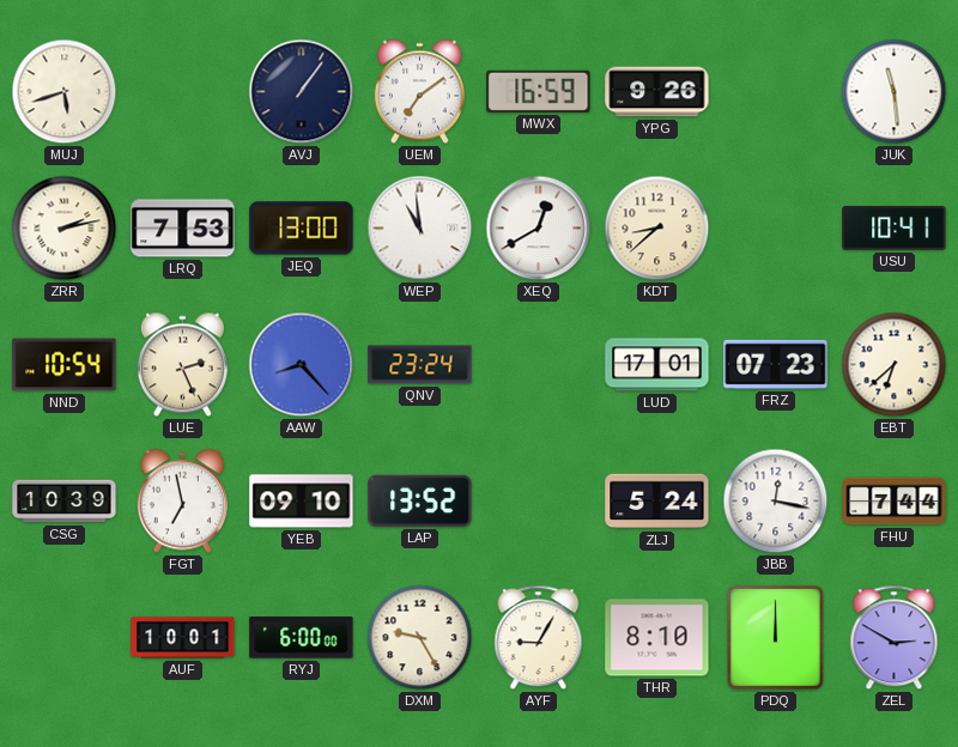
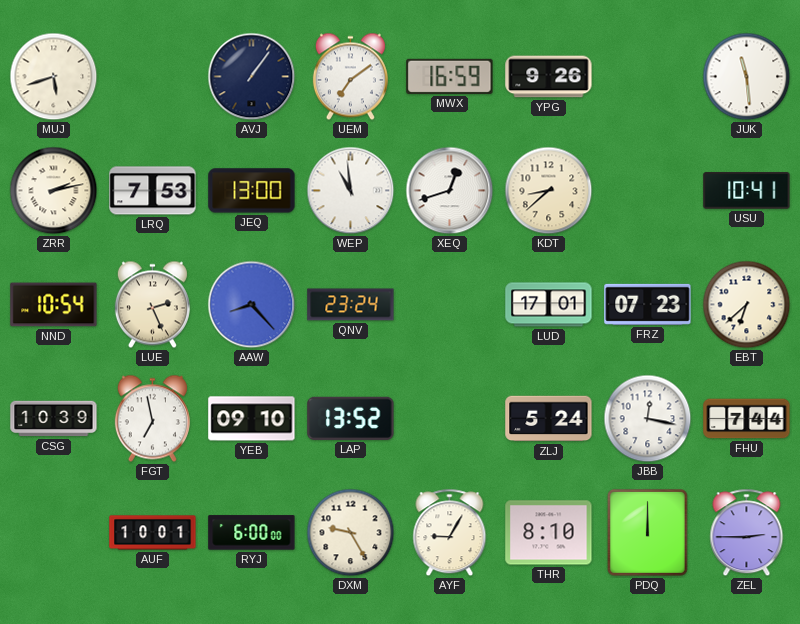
XEQ: 12:40 -> 12:42
ZEL: 2:50 -> 2:45
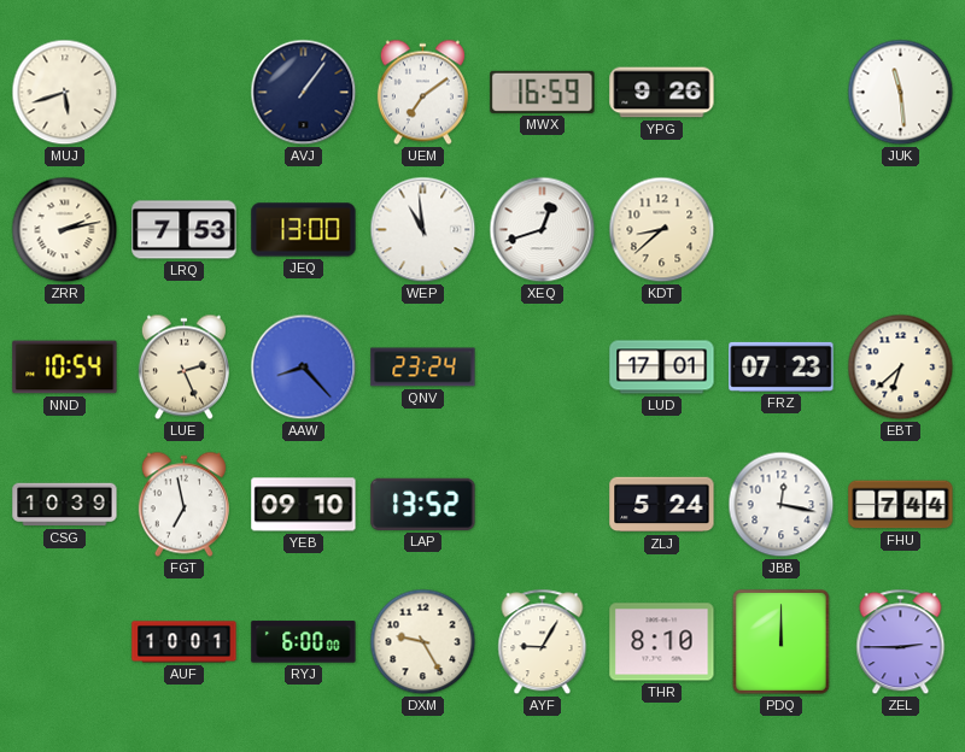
USU: 10:41 -> none
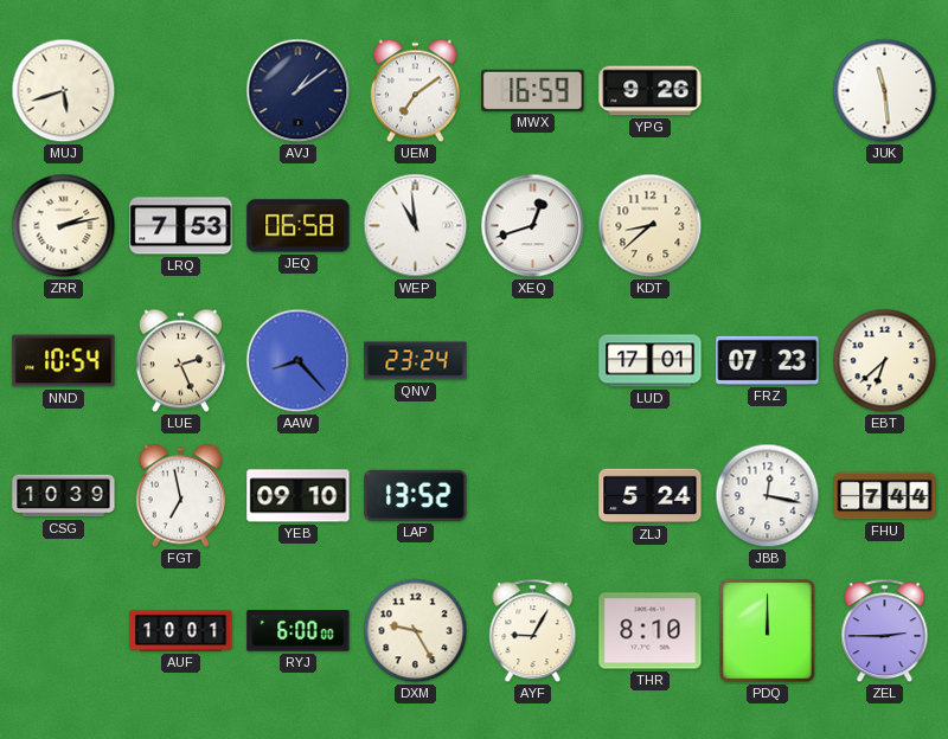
AVJ: 1:06 -> 1:09
JEQ: 13:00 -> 06:58
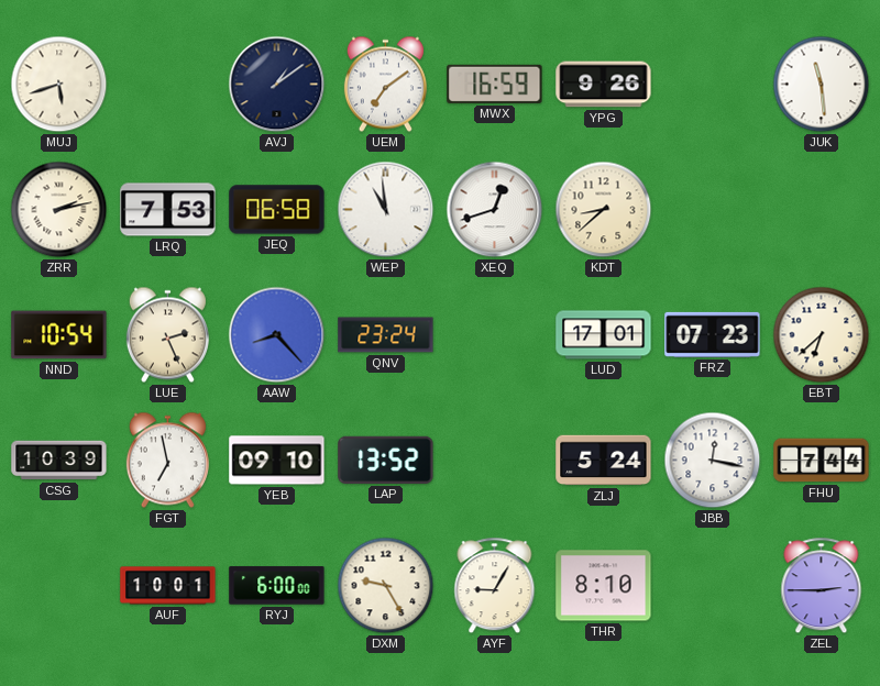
PDQ: 12:00 -> none
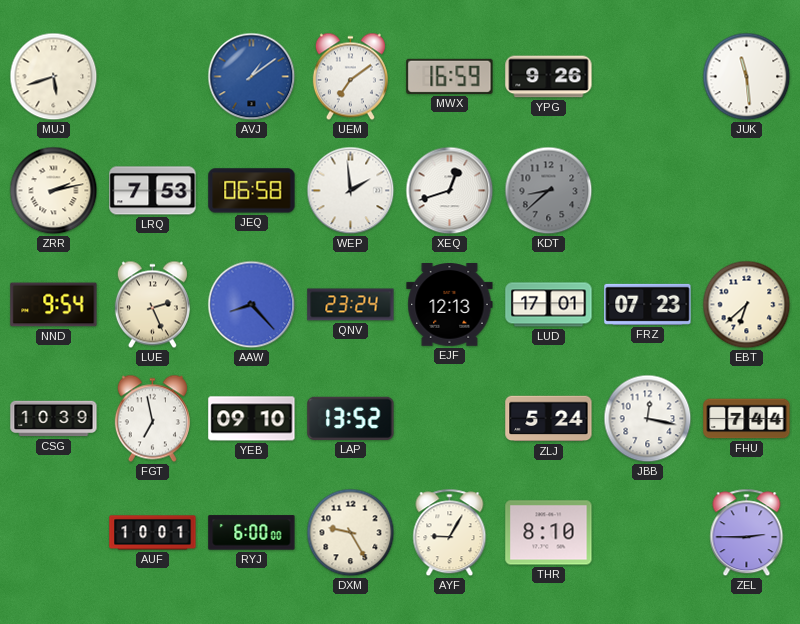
AVJ dial: navy -> blue
WEP: 10:59 -> 1:59
KDT dial: cream -> grey
NND: 10:54 -> 9:54
EJF: none -> 12:13
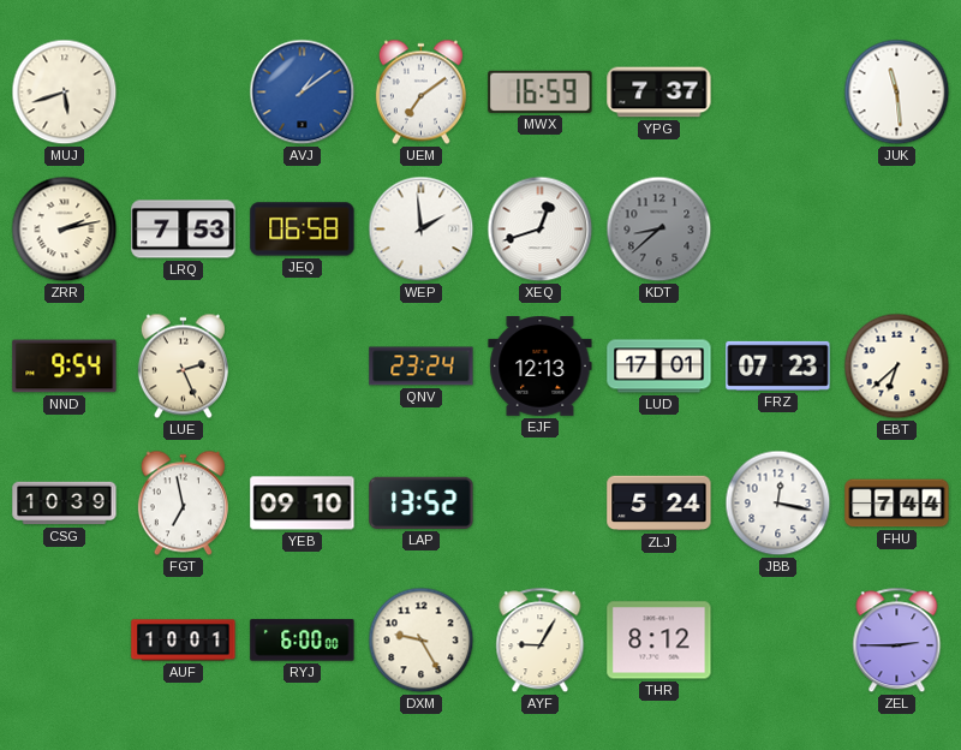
YPG: 9:26 -> 7:37
AAW: 8:23 -> none
THR: 8:10 -> 8:12
